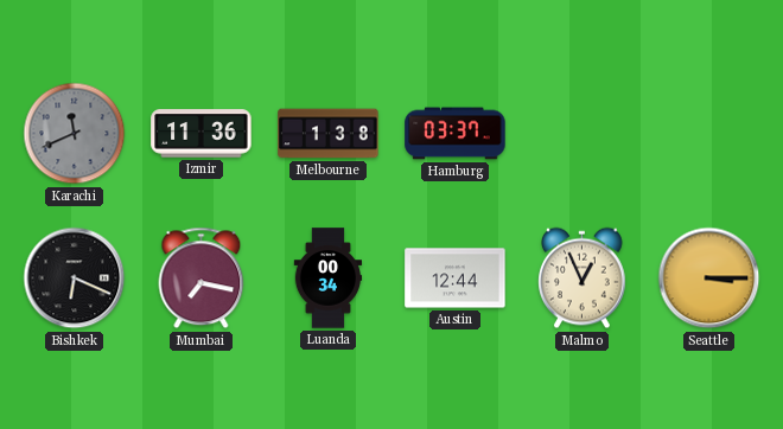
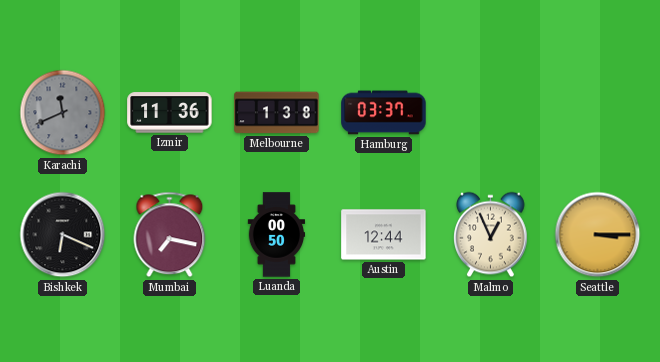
Luanda: 00:34 -> 00:50
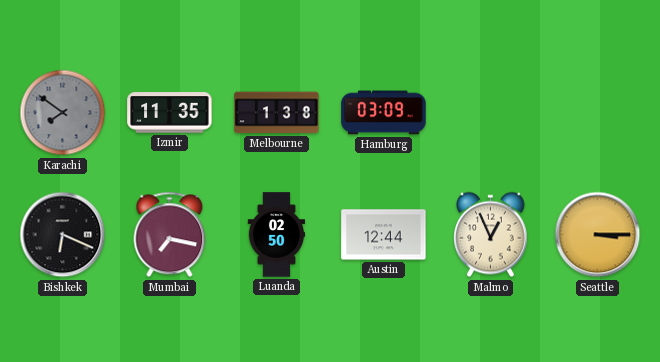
Karachi: 11:41 -> 7:51
Izmir: 11:36 -> 11:35
Hamburg: 03:37 -> 03:09
Luanda: 00:50 -> 02:50
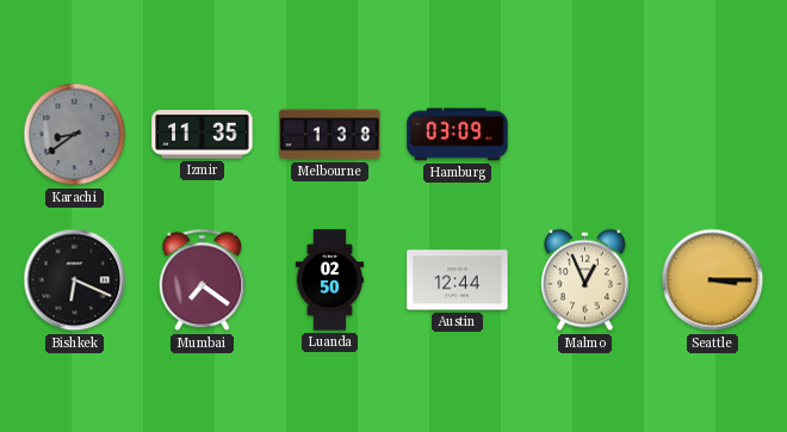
Karachi: 7:51 -> 8:39
Mumbai: 7:17 -> 7:21
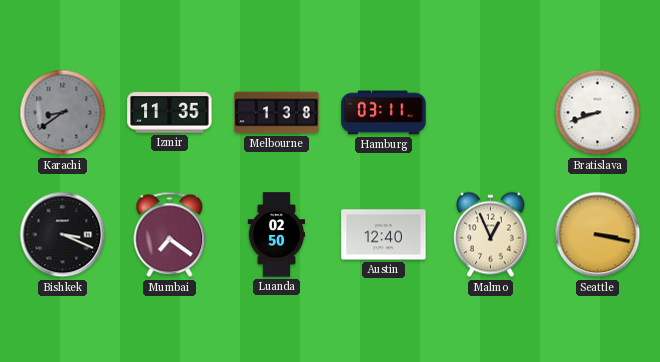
Hamburg: 03:09 -> 03:11
Bratislava: none -> 8:42
Bishkek: 6:19 -> 3:19
Austin: 12:44 -> 12:40
Seattle: 3:15 -> 3:17
